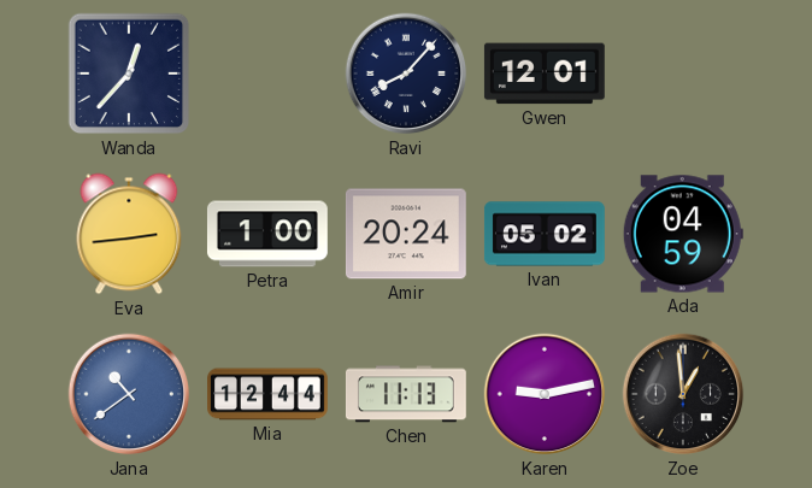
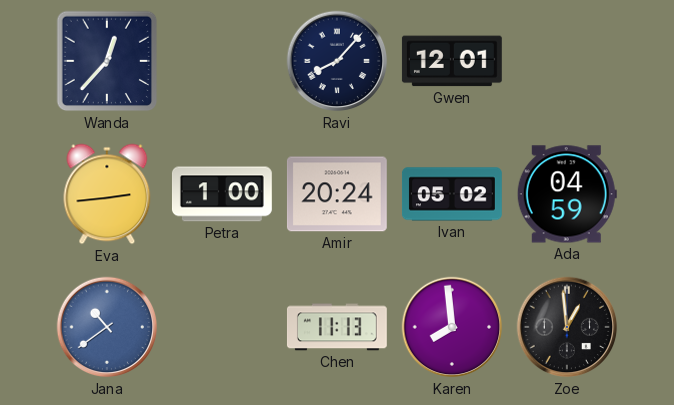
Mia: 12:44 -> none
Karen: 9:13 -> 7:59
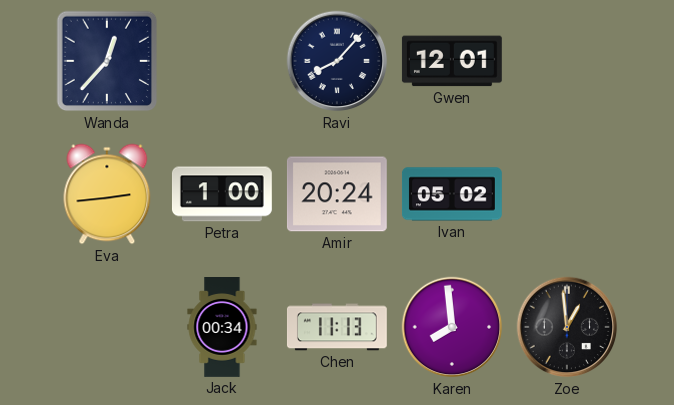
Ada: 04:59 -> none
Jana: 10:39 -> none
Jack: none -> 00:34
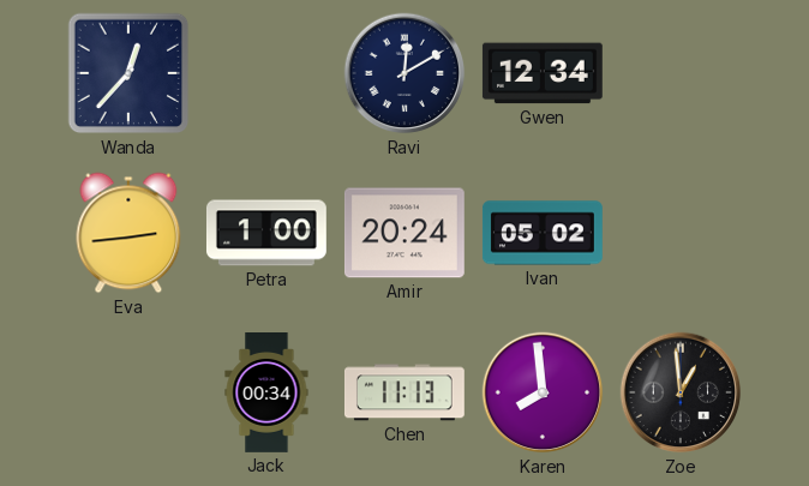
Ravi: 8:07 -> 12:10
Gwen: 12:01 -> 12:34
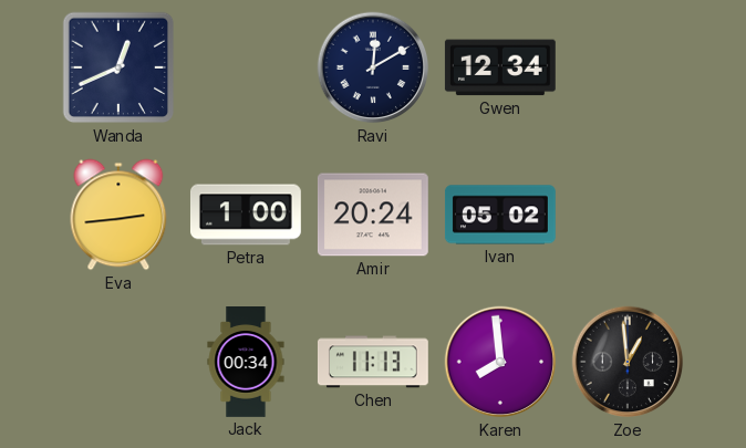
Wanda: 12:37 -> 12:41
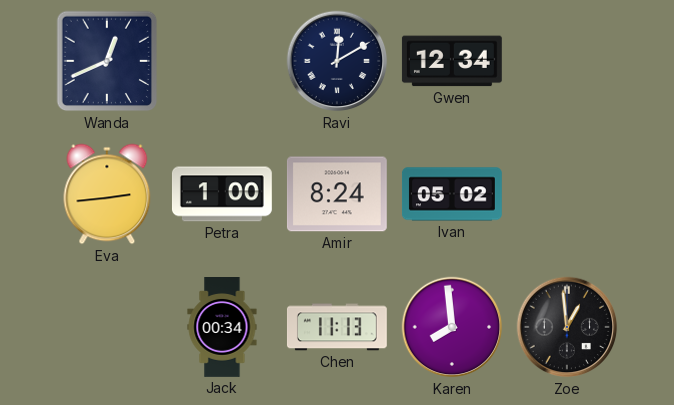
Amir: 20:24 -> 8:24
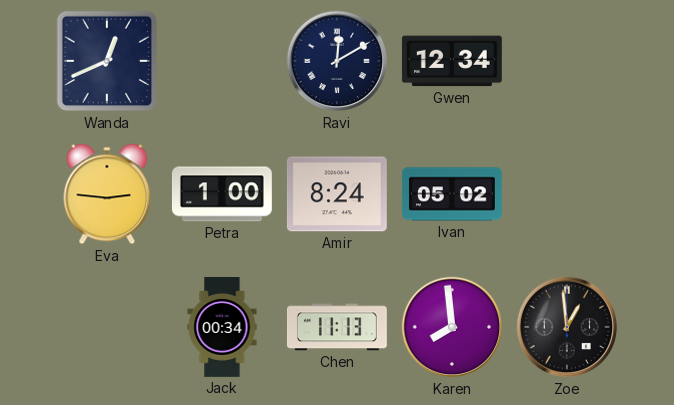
Eva: 2:44 -> 2:46
